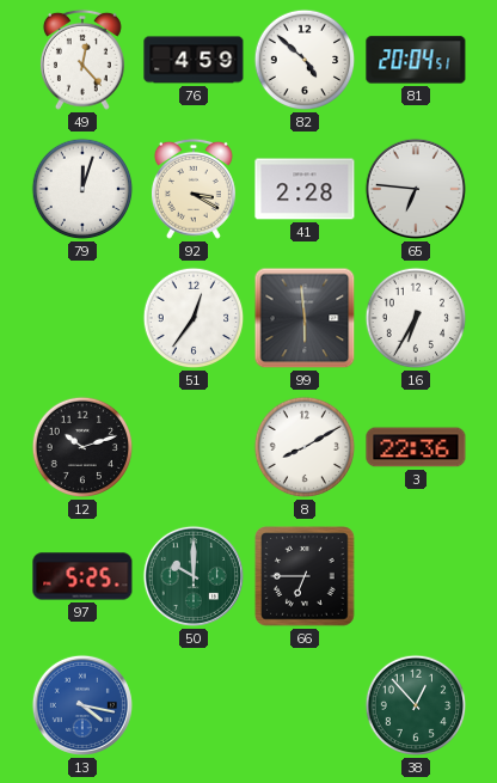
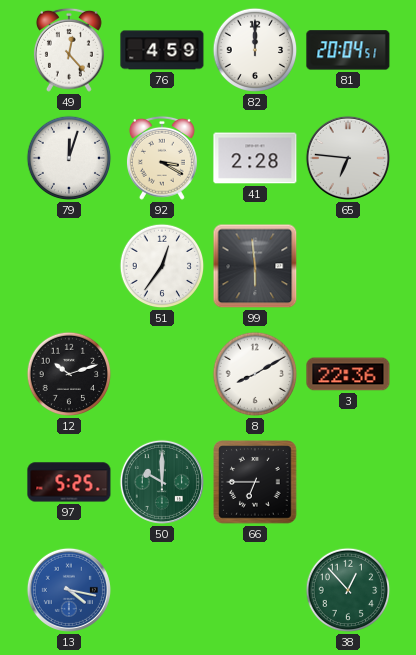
82: 4:52 -> 12:00
16: 6:35 -> none
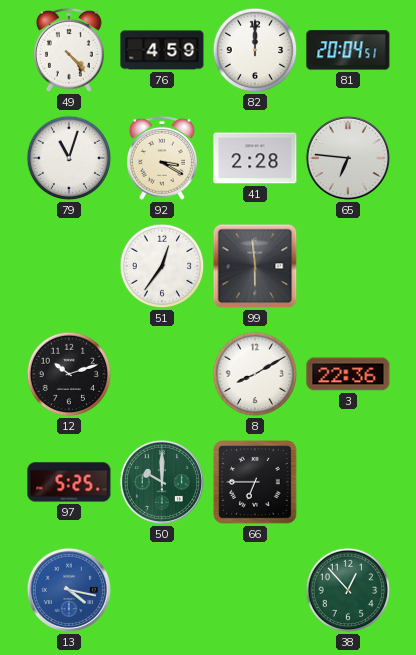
49: 12:23 -> 4:23
79: 12:03 -> 11:03
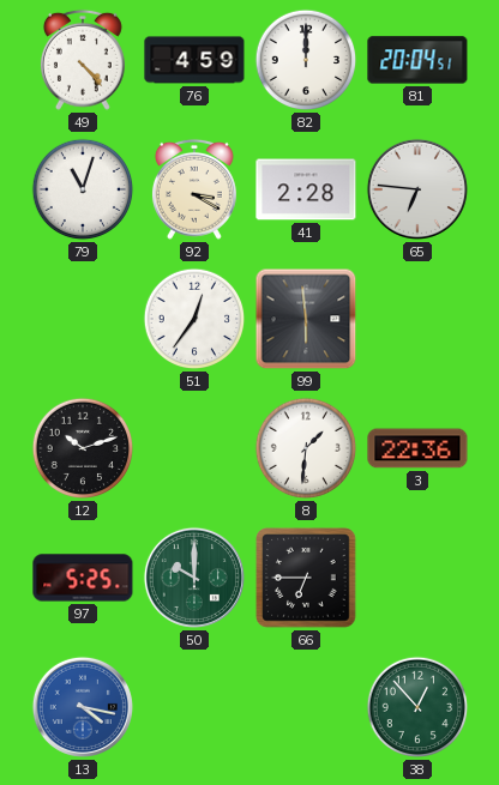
8: 8:10 -> 1:31
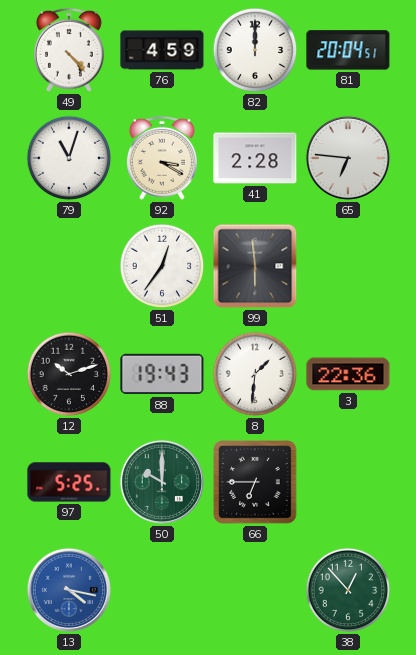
88: none -> 19:43
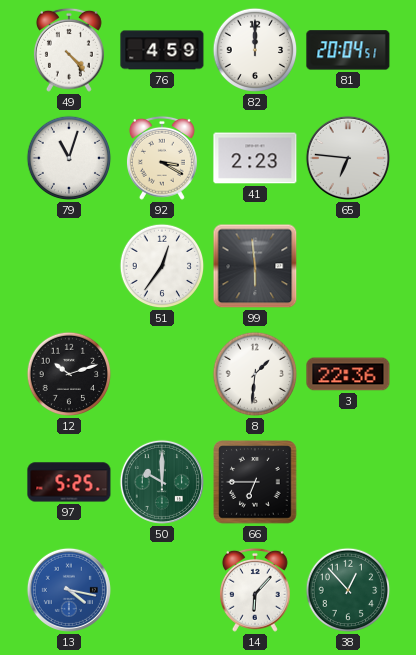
41: 2:28 -> 2:23
88: 19:43 -> none
14: none -> 6:07
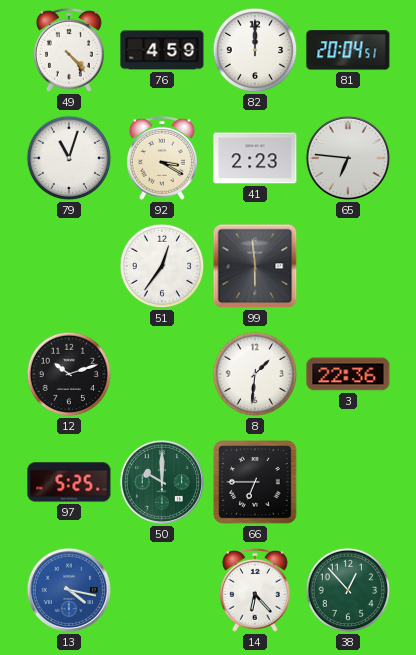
14: 6:07 -> 6:23
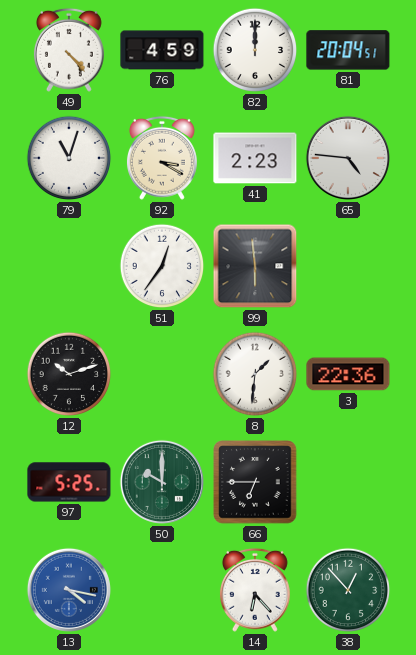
65: 6:46 -> 4:46
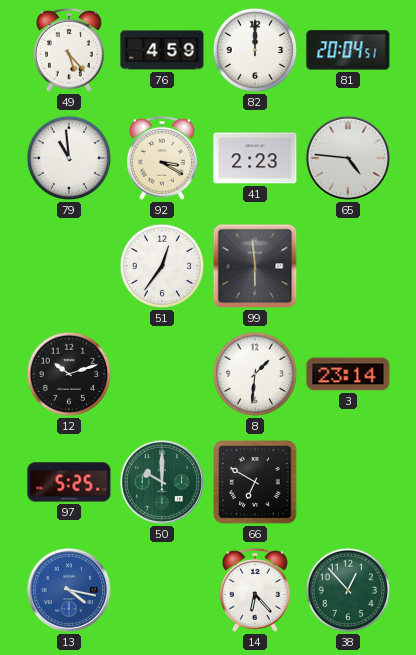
49: 4:23 -> 5:23
79: 11:03 -> 10:59
3: 22:36 -> 23:14
66: 6:45 -> 6:50
